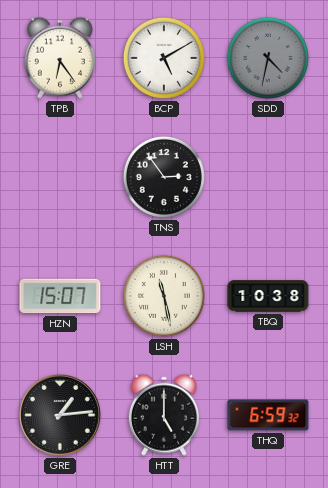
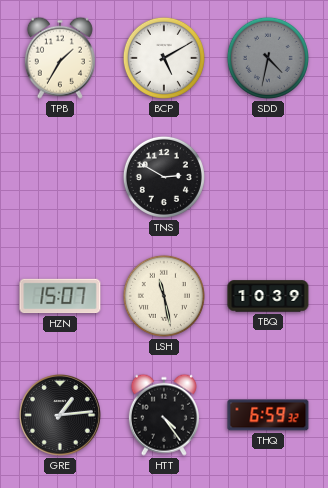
TPB: 6:24 -> 1:35
TNS: 2:54 -> 2:50
TBQ: 10:38 -> 10:39
HTT: 5:00 -> 4:24
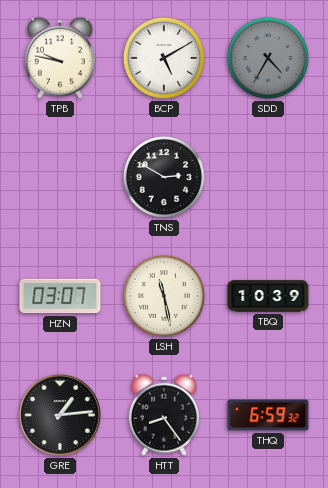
TPB: 1:35 -> 9:47
SDD: 4:32 -> 4:35
HZN: 15:07 -> 03:07
HTT: 4:24 -> 8:24
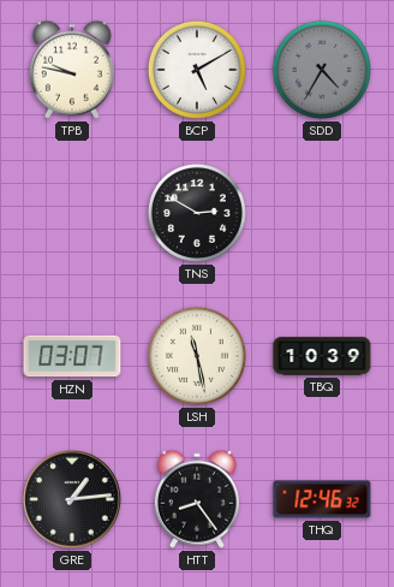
THQ: 6:59 -> 12:46
